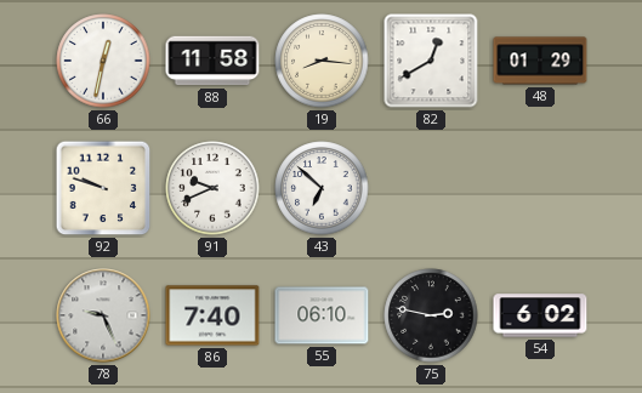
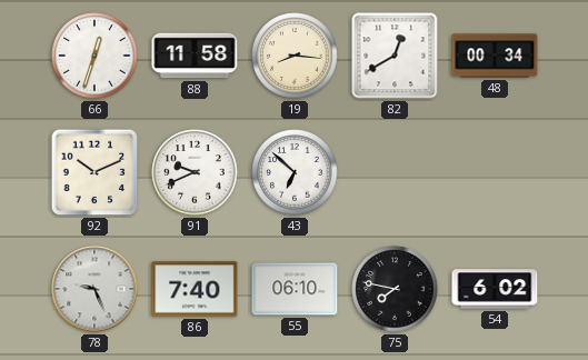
66: 12:32 -> 12:33
48: 01:29 -> 00:34
92: 9:48 -> 10:11
75: 2:47 -> 7:47
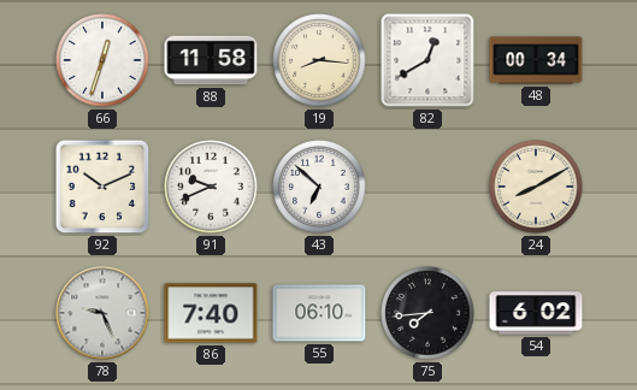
24: none -> 8:10
75: 7:47 -> 7:44
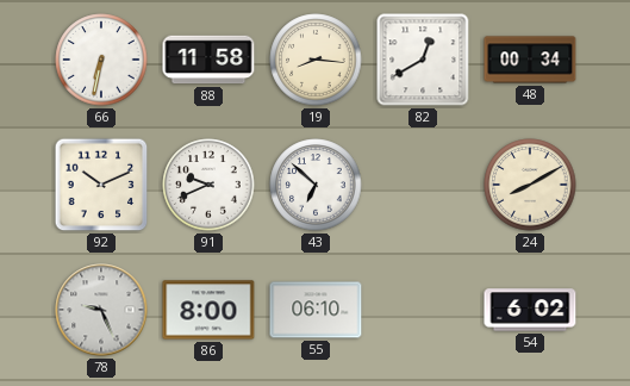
66: 12:33 -> 6:32
86: 7:40 -> 8:00
75: 7:44 -> none
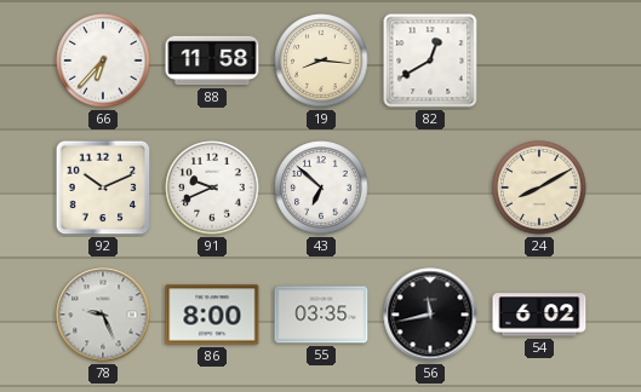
66: 6:32 -> 6:37
48: 00:34 -> none
55: 06:10 -> 03:35
56: none -> 11:43
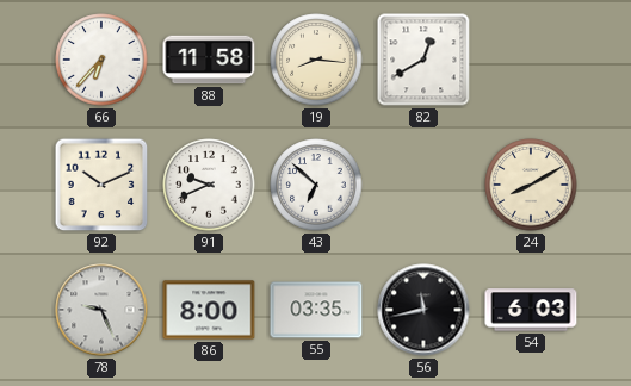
54: 6:02 -> 6:03
